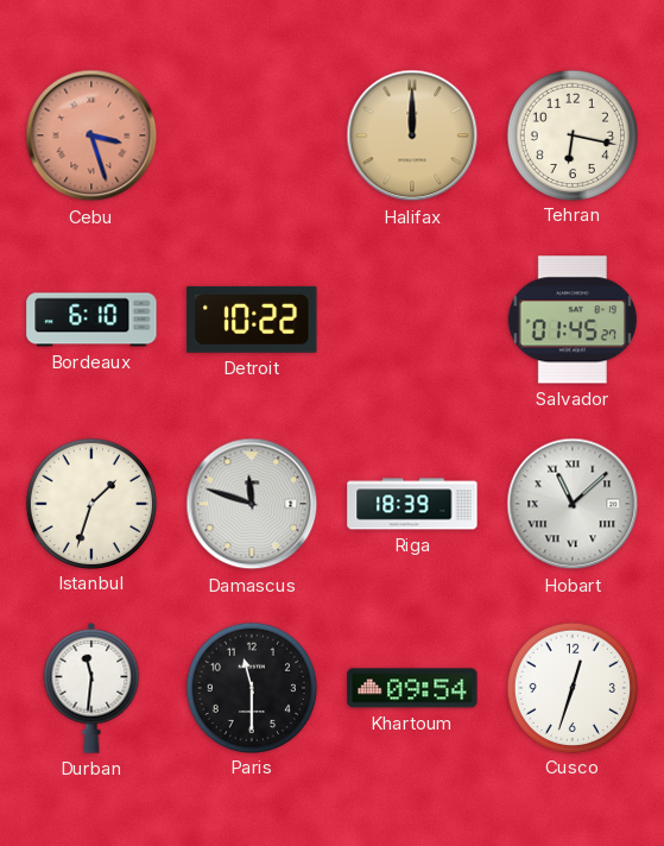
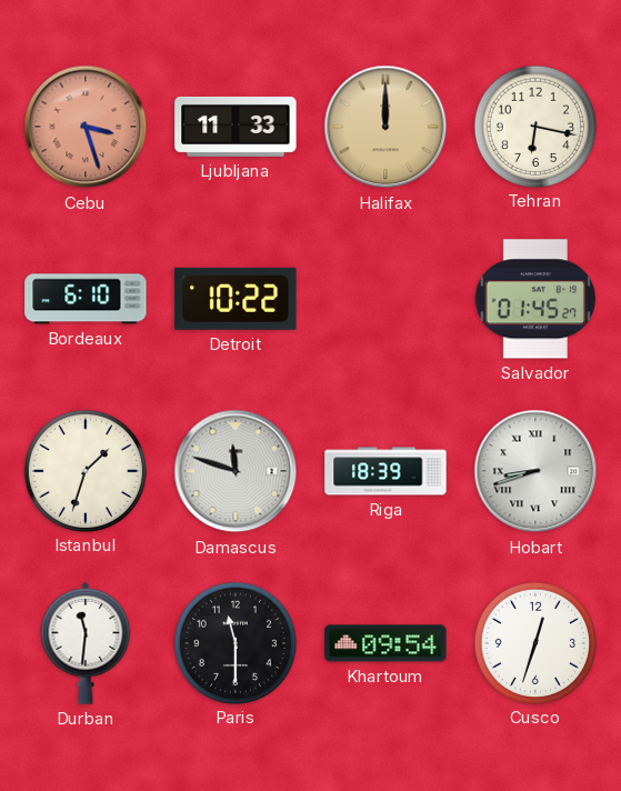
Ljubljana: none -> 11:33
Hobart: 11:08 -> 8:42
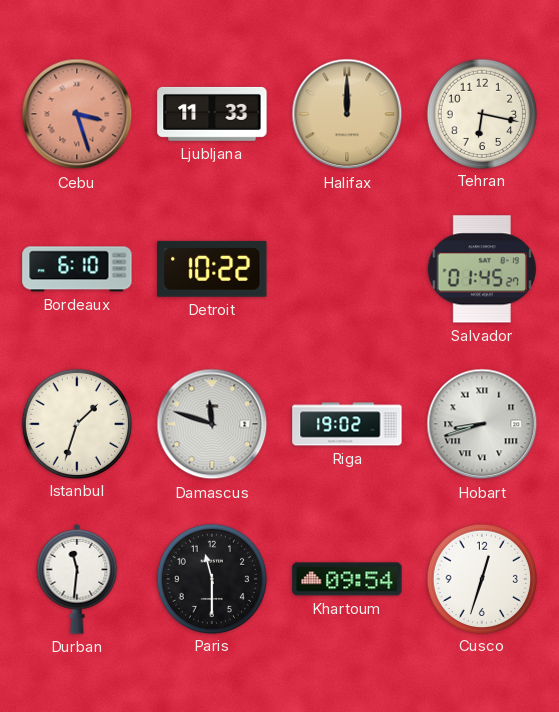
Riga: 18:39 -> 19:02
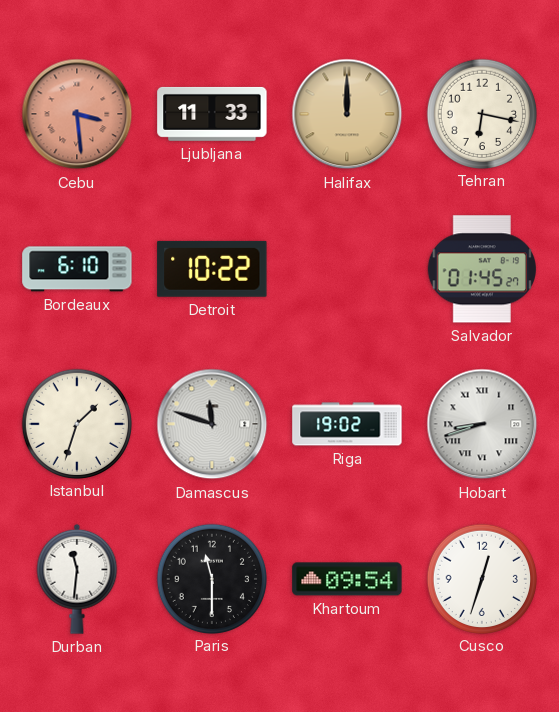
Cebu: 3:27 -> 3:29
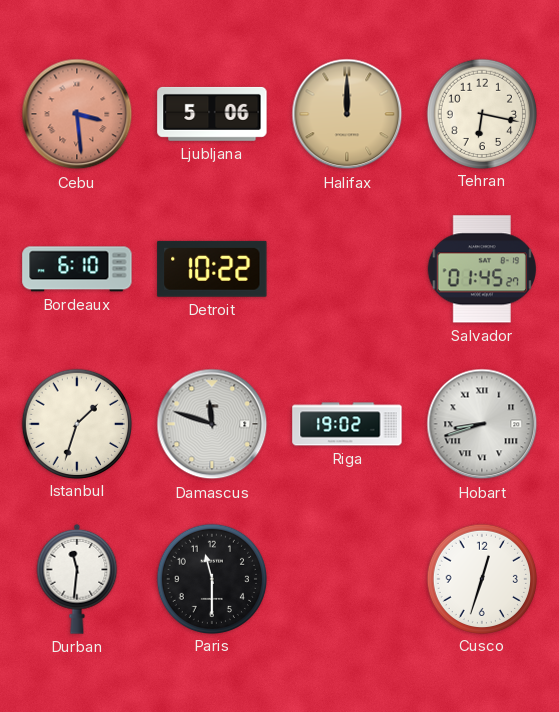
Ljubljana: 11:33 -> 5:06
Khartoum: 09:54 -> none
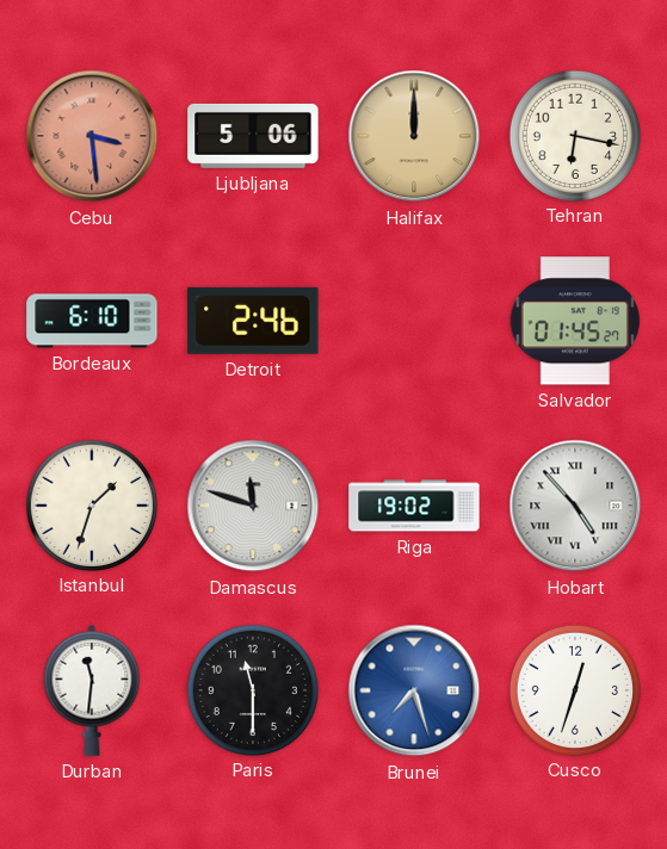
Detroit: 10:22 -> 2:46
Hobart: 8:42 -> 4:53
Brunei: none -> 7:27
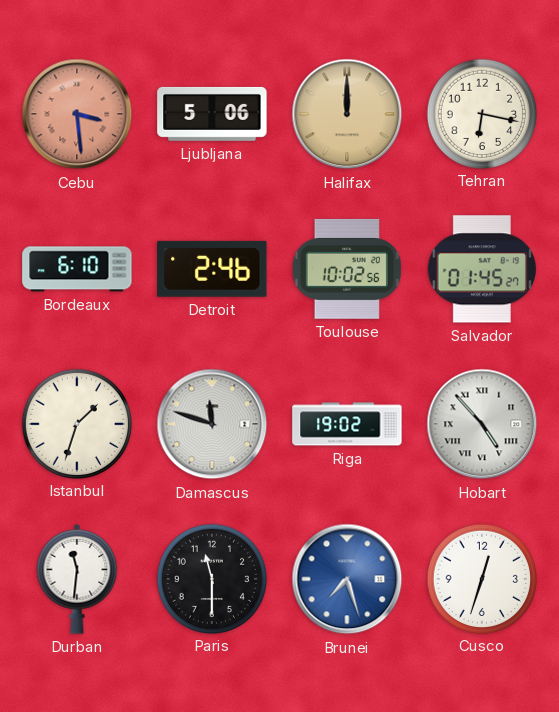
Toulouse: none -> 10:02
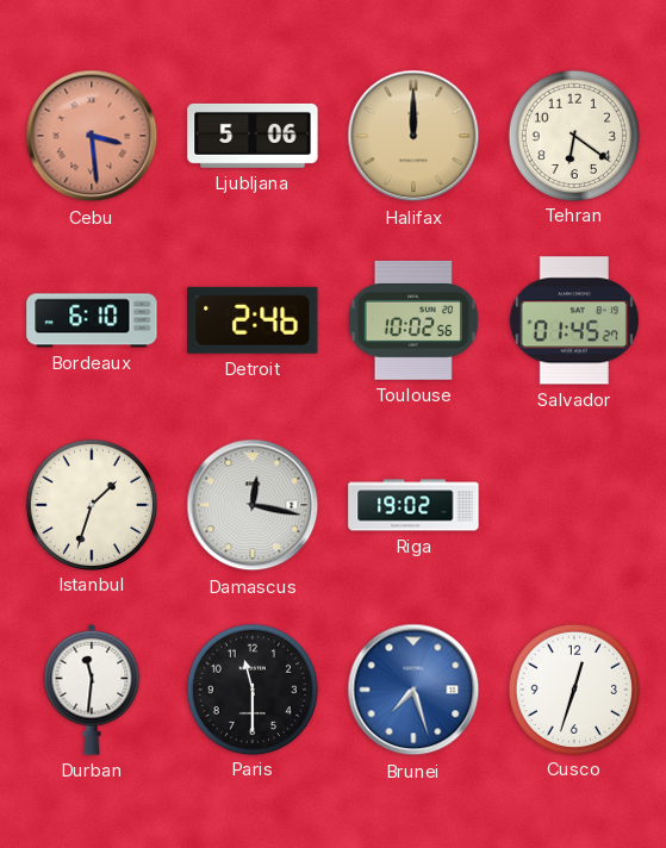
Tehran: 6:17 -> 6:21
Damascus: 11:48 -> 12:17
Hobart: 4:53 -> none
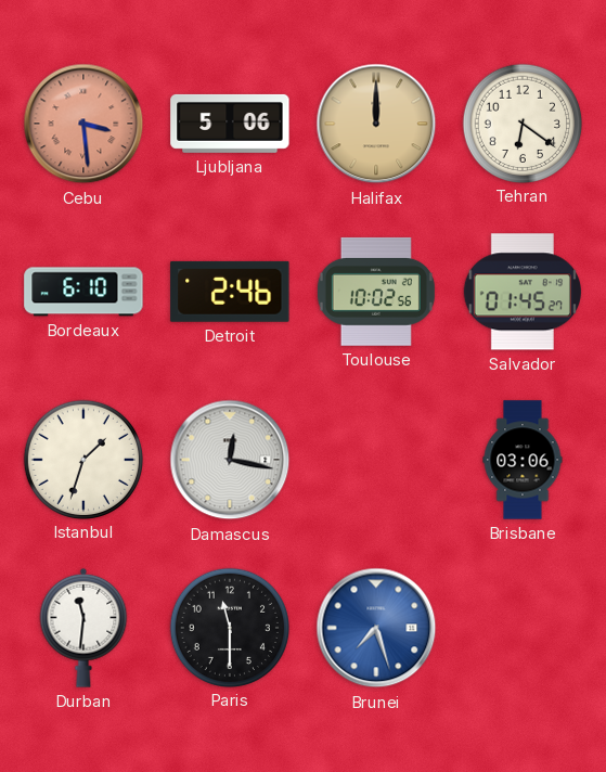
Riga: 19:02 -> none
Brisbane: none -> 03:06
Cusco: 12:33 -> none
